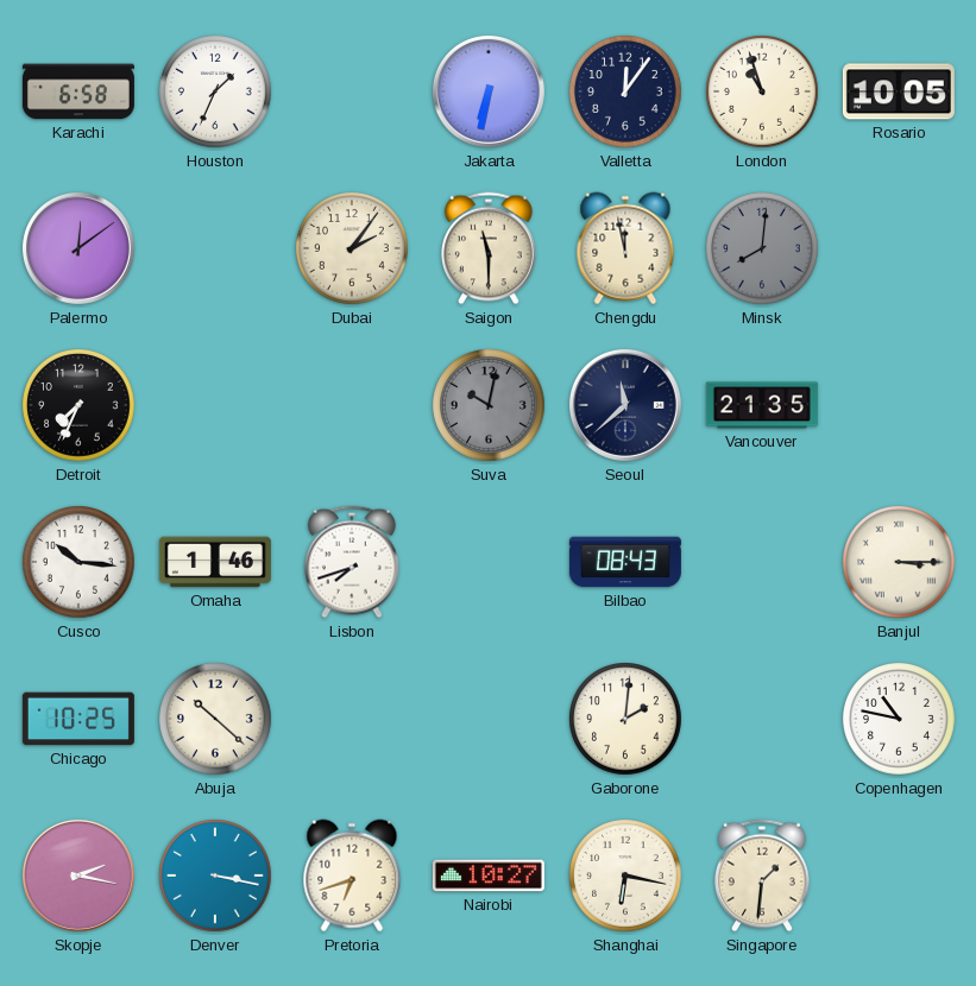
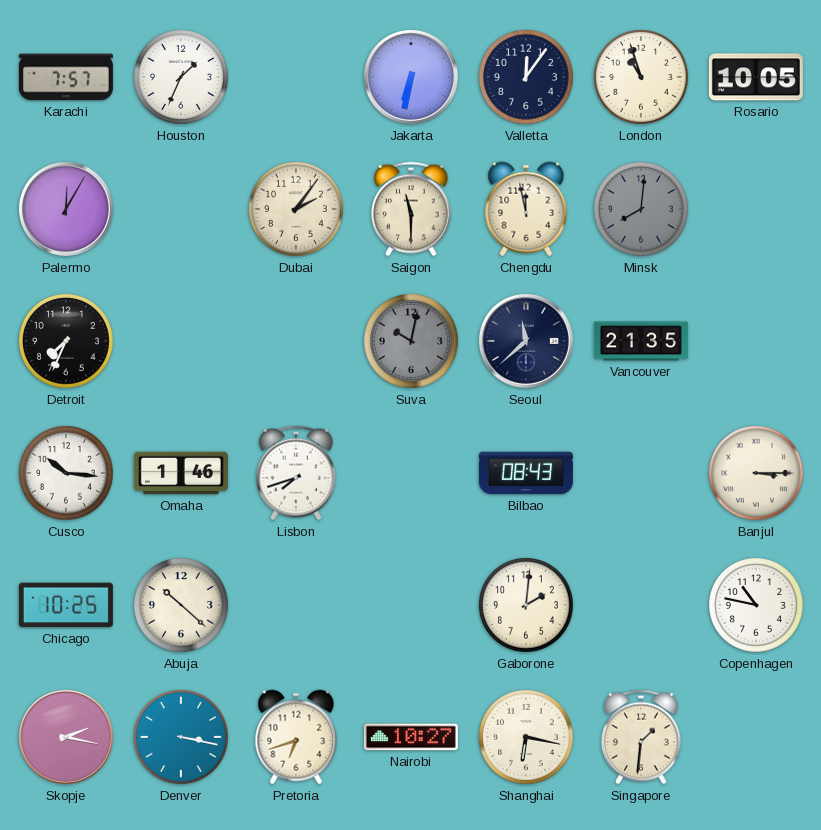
Karachi: 6:58 -> 7:57
Palermo: 12:09 -> 12:05
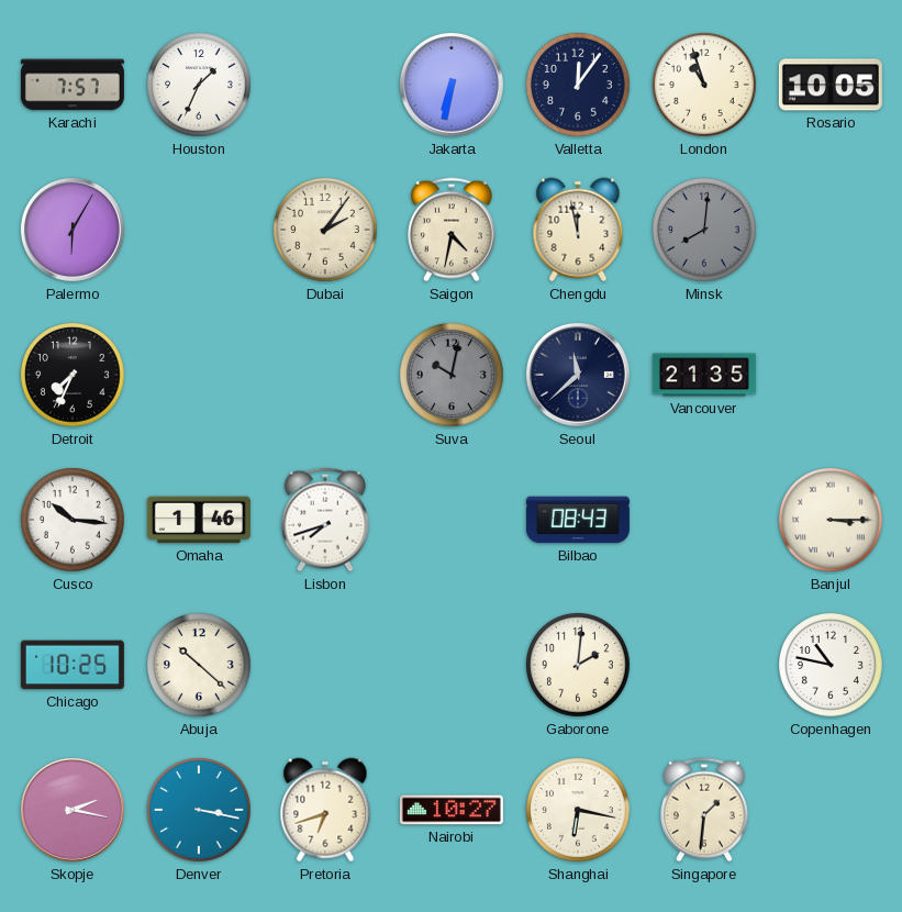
Palermo: 12:05 -> 6:05
Saigon: 11:30 -> 4:32
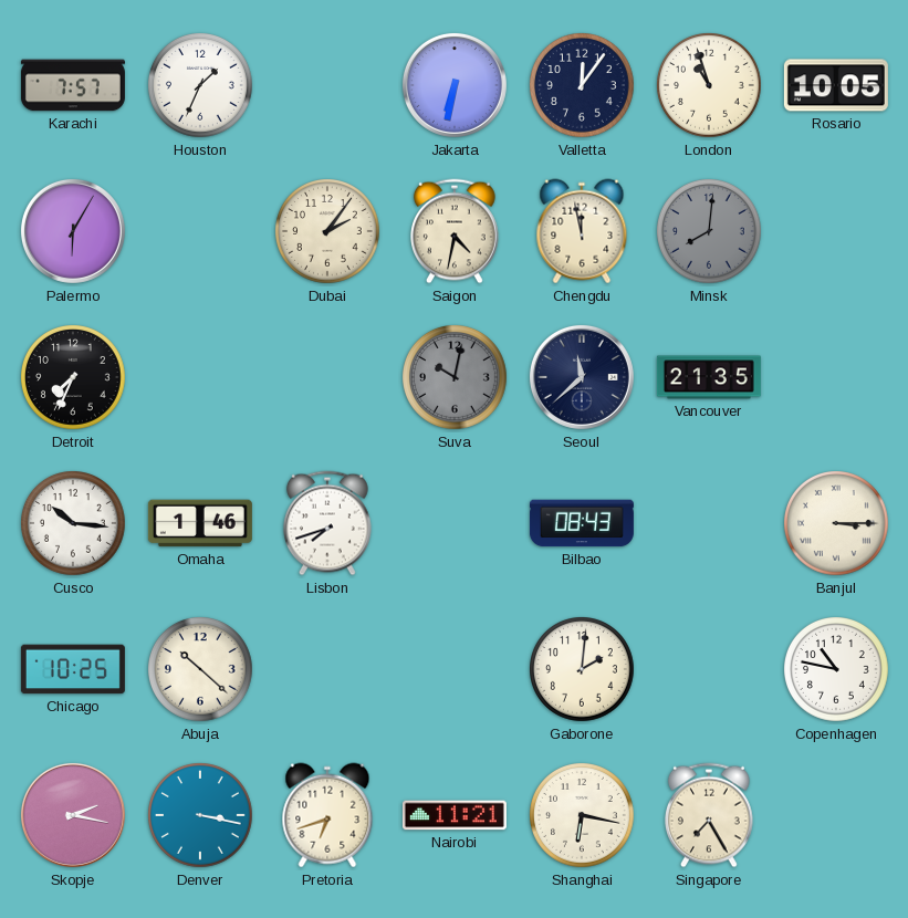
Nairobi: 10:27 -> 11:21
Singapore: 1:31 -> 7:25
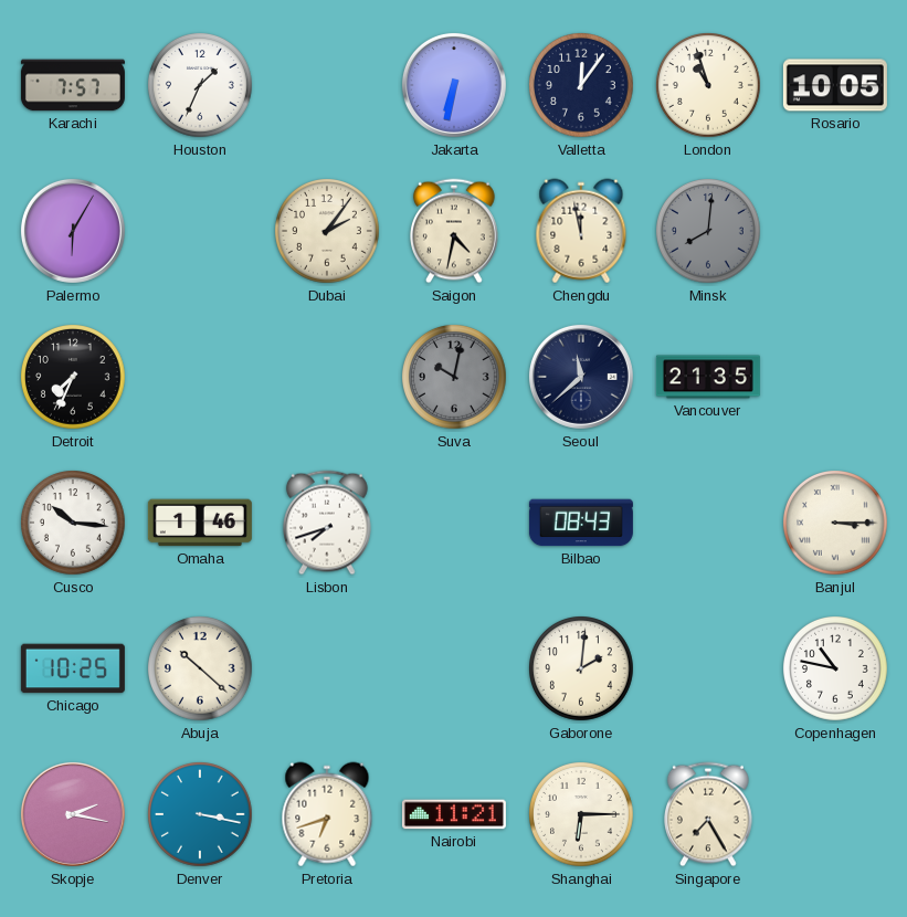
Shanghai: 6:17 -> 6:15
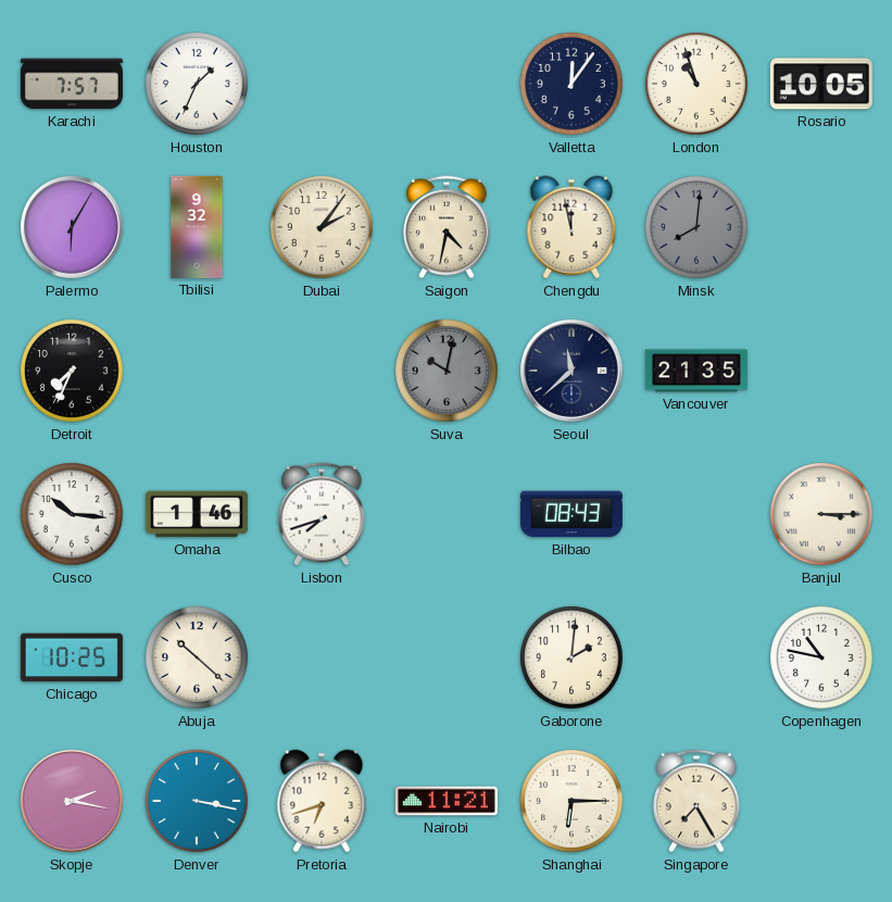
Jakarta: 6:32 -> none
Tbilisi: none -> 9:32
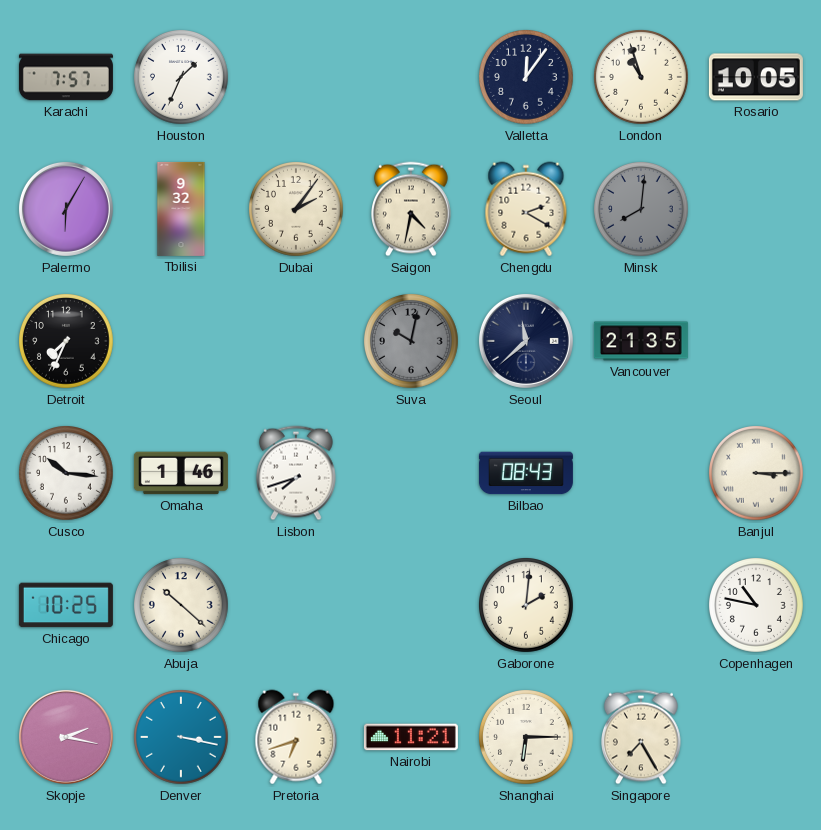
Chengdu: 11:58 -> 2:20
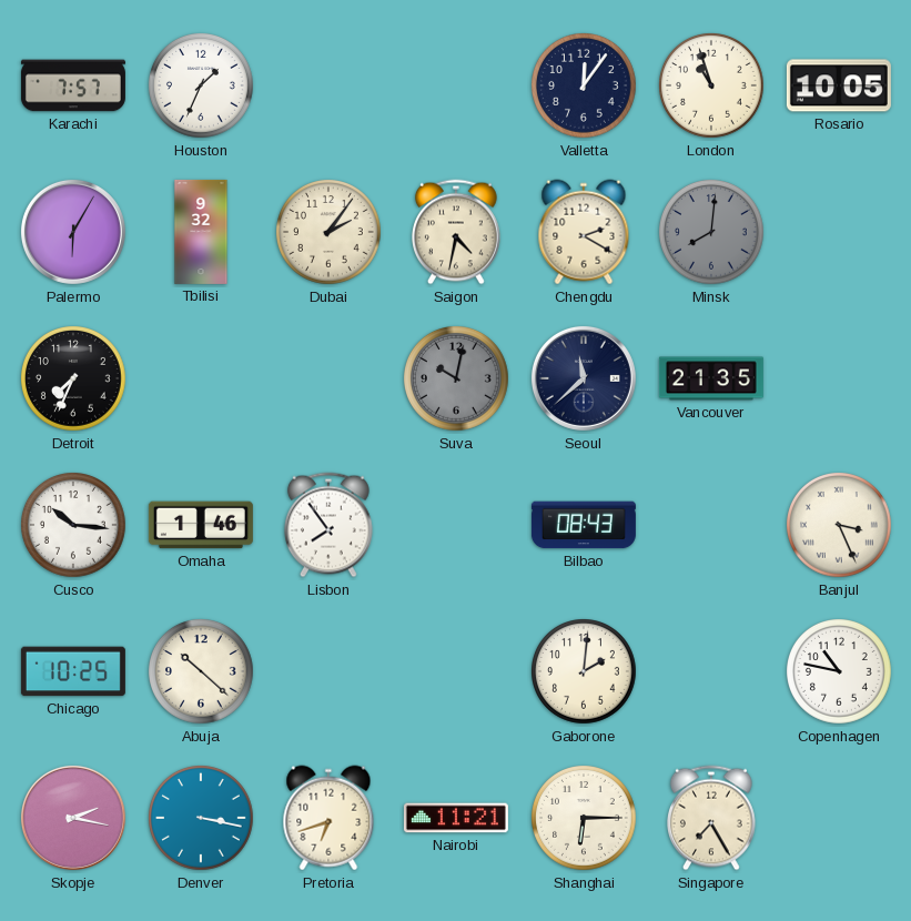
Lisbon: 7:42 -> 7:54
Banjul: 3:15 -> 3:26
